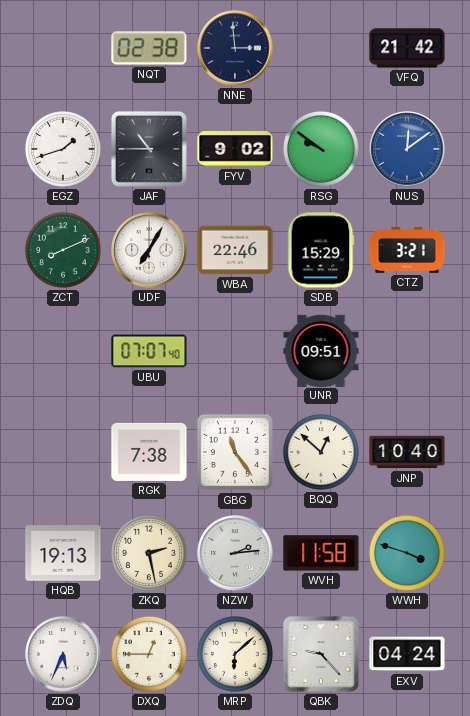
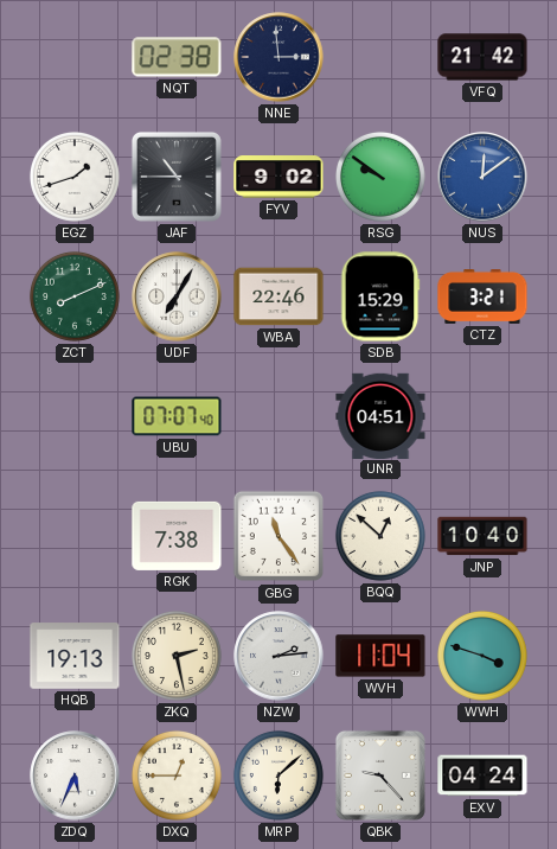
UNR: 09:51 -> 04:51
WVH: 11:58 -> 11:04
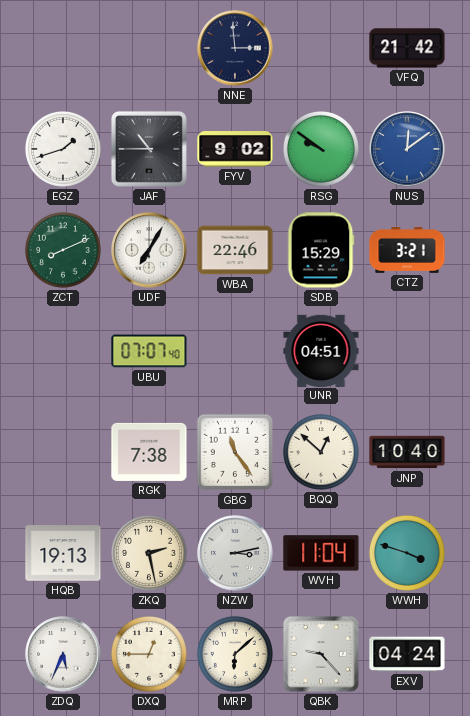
NQT: 02:38 -> none
NZW: 2:14 -> 3:13
